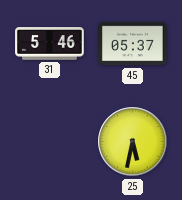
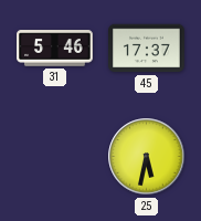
45: 05:37 -> 17:37
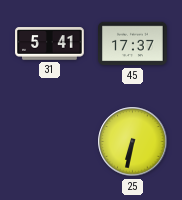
31: 5:46 -> 5:41
25: 5:32 -> 6:32
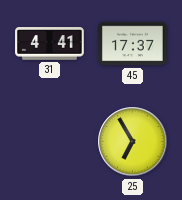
31: 5:41 -> 4:41
25: 6:32 -> 6:55
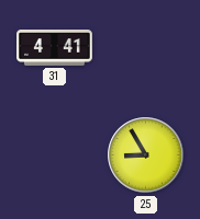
45: 17:37 -> none
25: 6:55 -> 8:55
